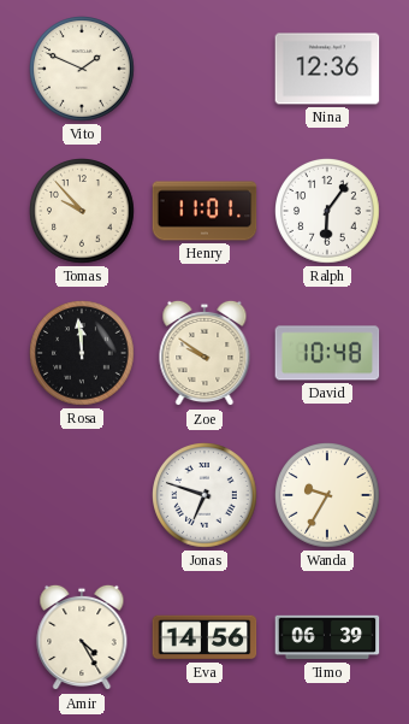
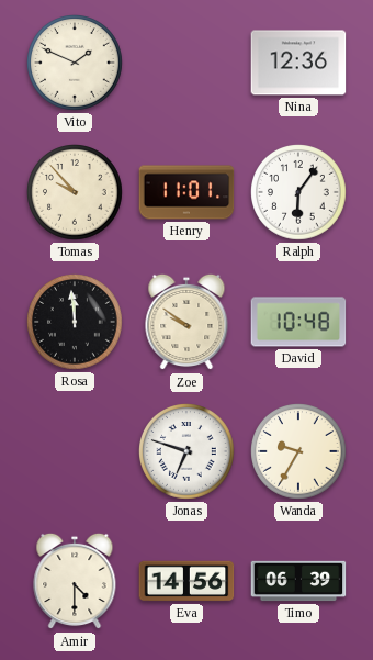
Amir: 4:25 -> 4:30
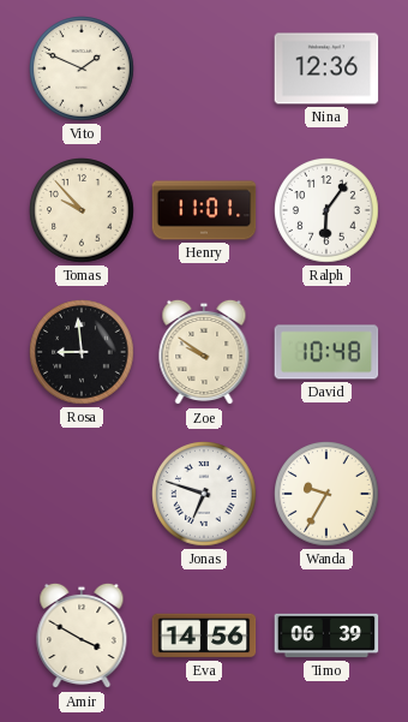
Rosa: 11:59 -> 8:59
Amir: 4:30 -> 3:50
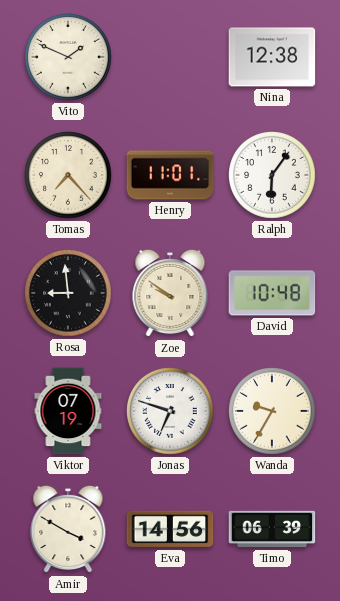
Nina: 12:36 -> 12:38
Tomas: 9:53 -> 7:23
Viktor: none -> 07:19
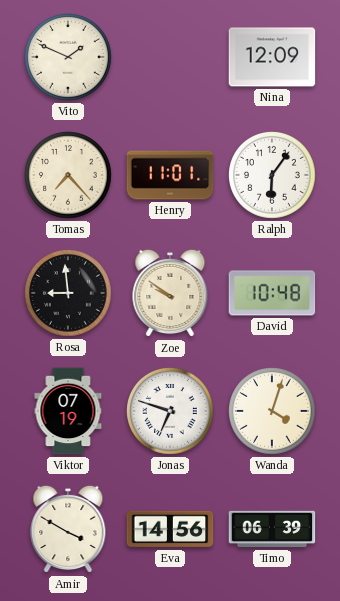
Nina: 12:38 -> 12:09
Wanda: 9:35 -> 4:03
